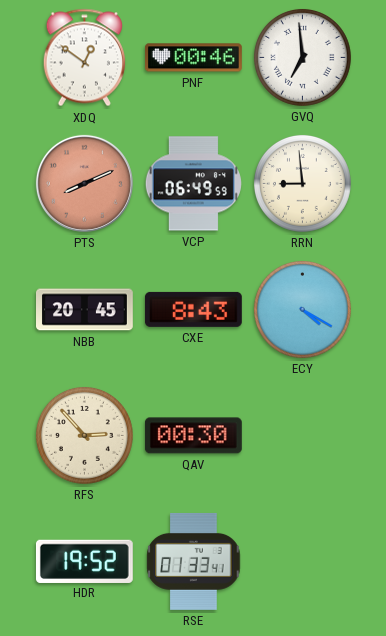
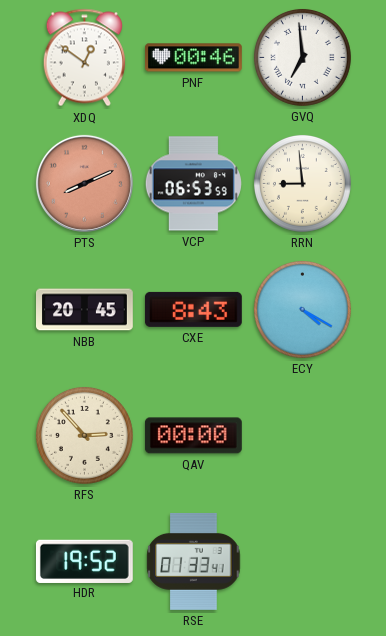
VCP: 06:49 -> 06:53
QAV: 00:30 -> 00:00
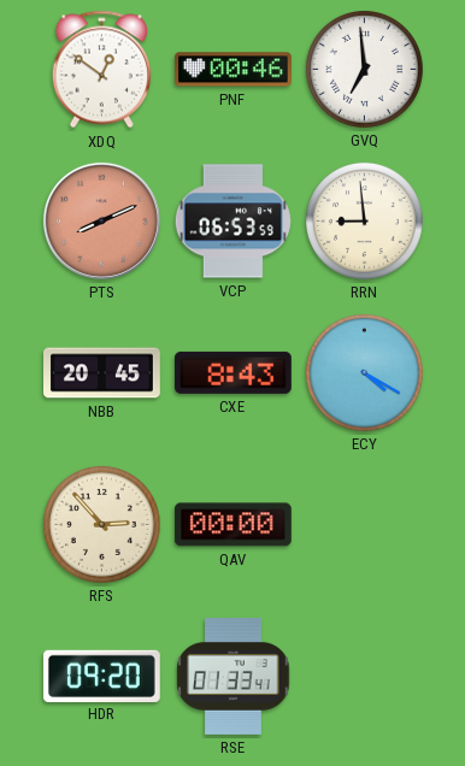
HDR: 19:52 -> 09:20
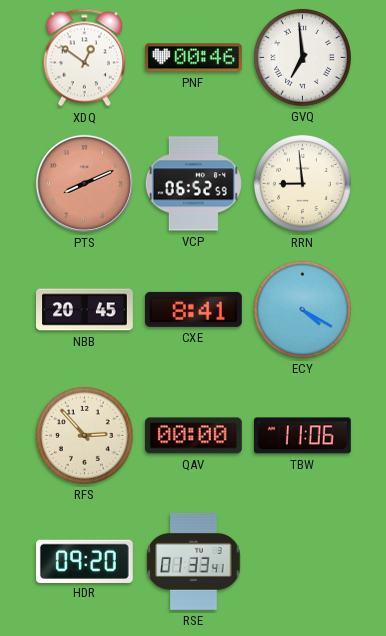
VCP: 06:53 -> 06:52
CXE: 8:43 -> 8:41
TBW: none -> 11:06
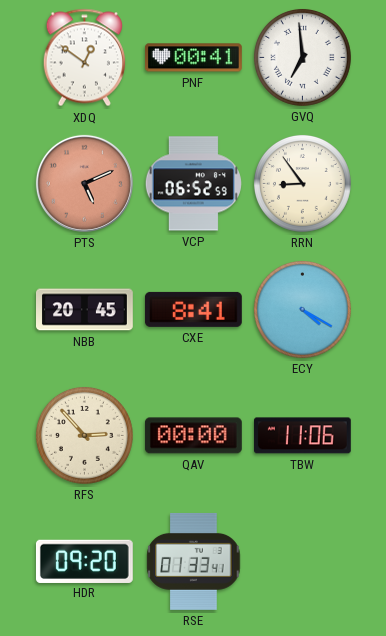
PNF: 00:46 -> 00:41
PTS: 8:11 -> 5:11
RRN: 8:59 -> 8:54
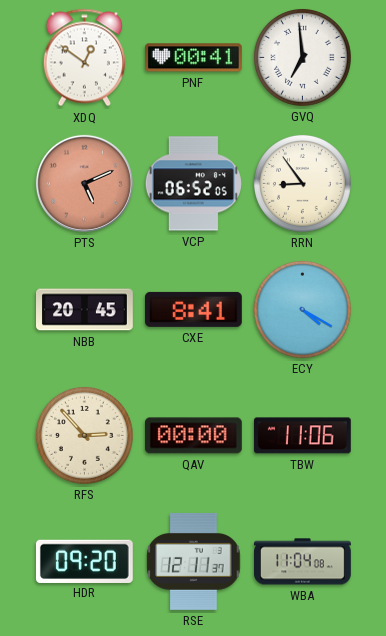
VCP: 06:52:59 -> 06:52:05
RSE: 01:33 -> 12:11
WBA: none -> 11:04
